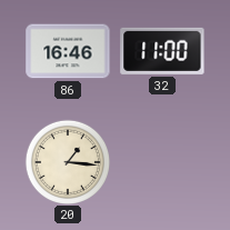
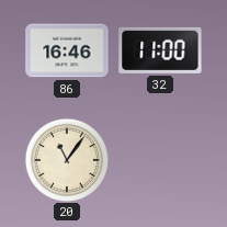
20: 1:16 -> 11:06
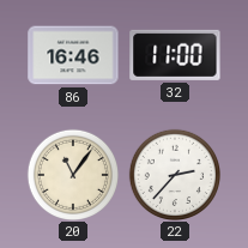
22: none -> 2:37
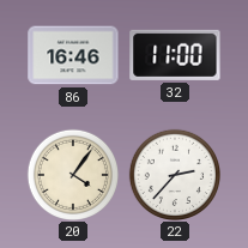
20: 11:06 -> 4:06
